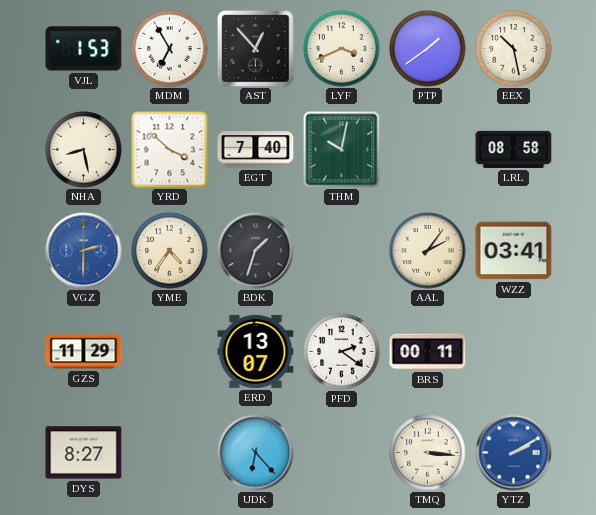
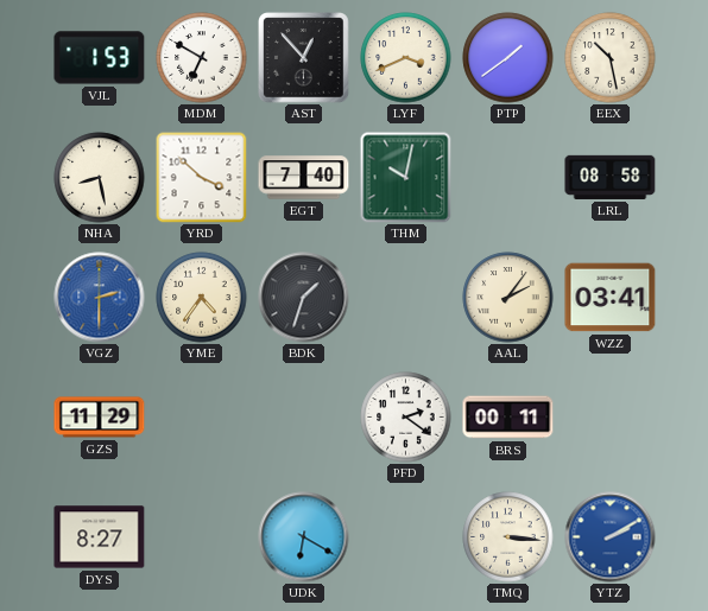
MDM: 6:55 -> 6:50
ERD: 13:07 -> none
UDK: 6:23 -> 6:20
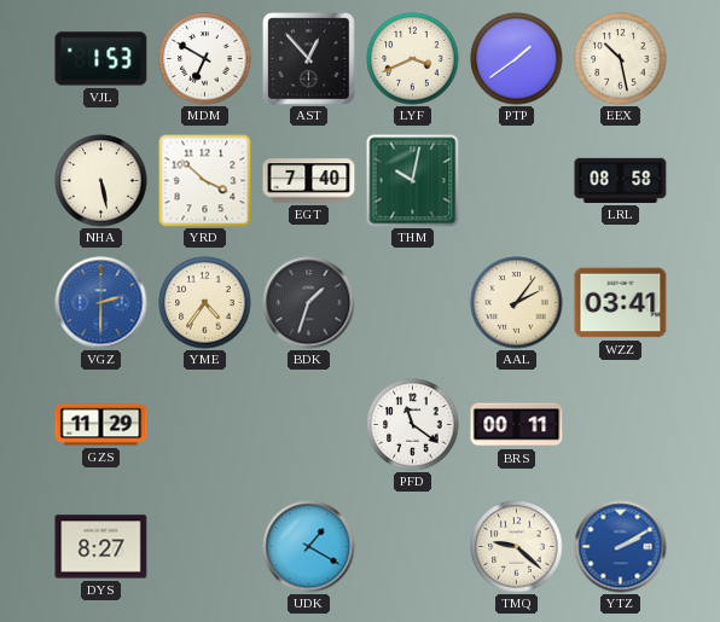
NHA: 8:28 -> 5:28
PFD: 2:21 -> 11:21
UDK: 6:20 -> 1:20
TMQ: 3:16 -> 9:22
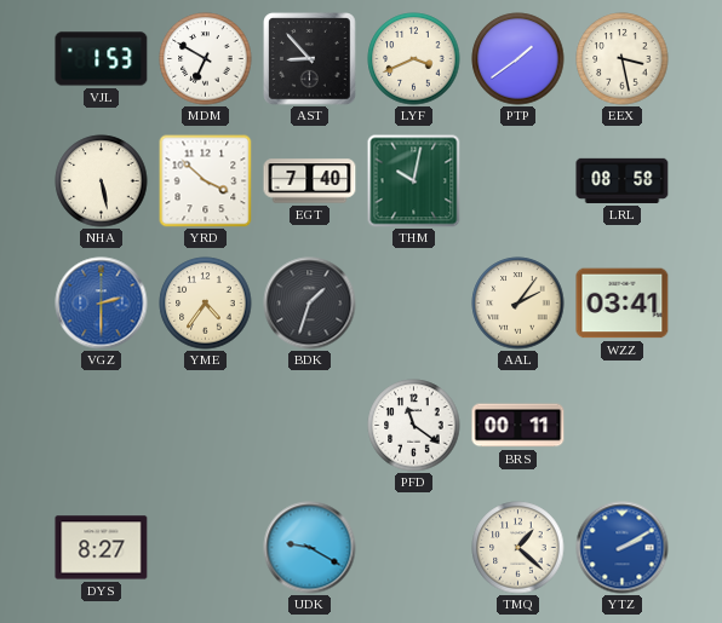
AST: 12:53 -> 8:53
EEX: 10:28 -> 3:28
GZS: 11:29 -> none
UDK: 1:20 -> 9:20
TMQ: 9:22 -> 1:22
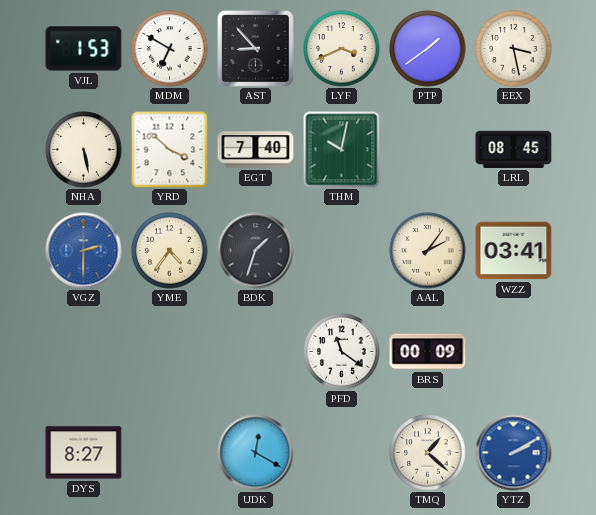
LRL: 08:58 -> 08:45
BRS: 00:11 -> 00:09
UDK: 9:20 -> 12:20
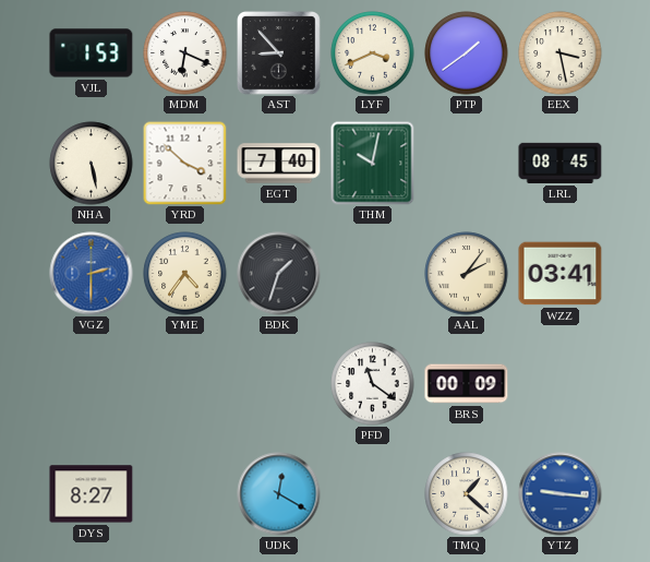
MDM: 6:50 -> 6:19
YTZ: 2:10 -> 9:16
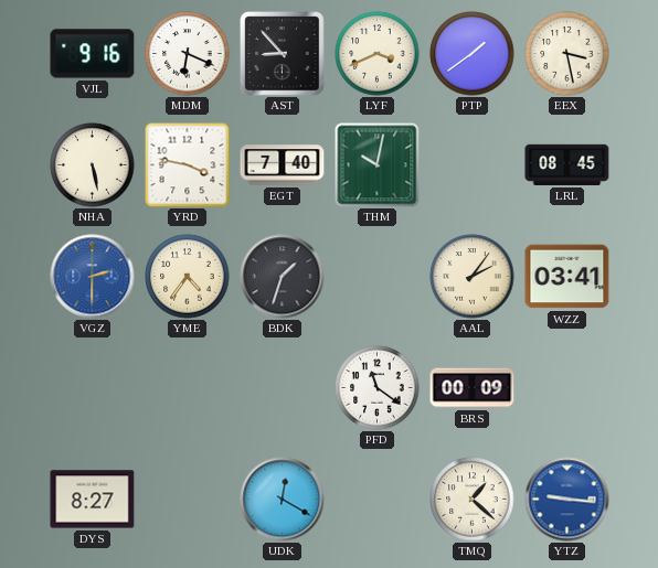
VJL: 1:53 -> 9:16
YRD: 3:52 -> 3:47
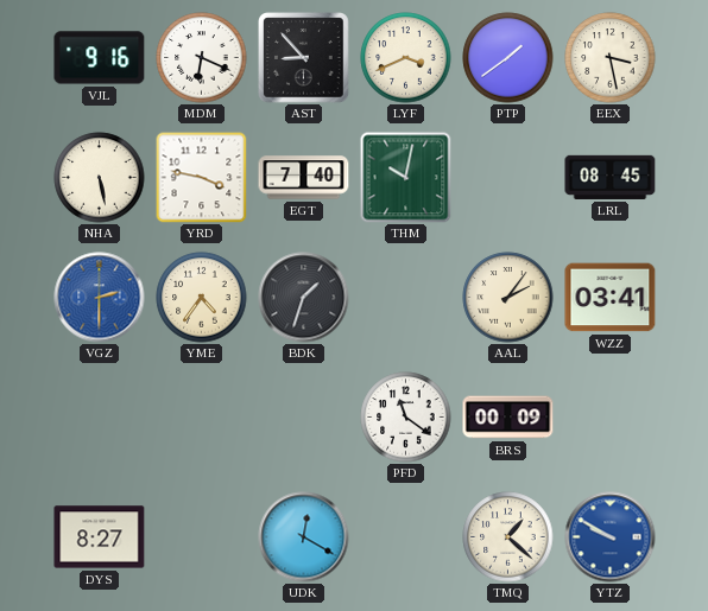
YTZ: 9:16 -> 9:50
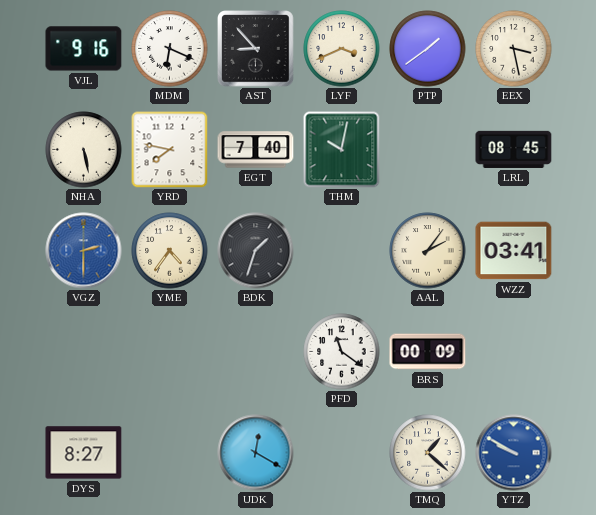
YRD: 3:47 -> 7:47
